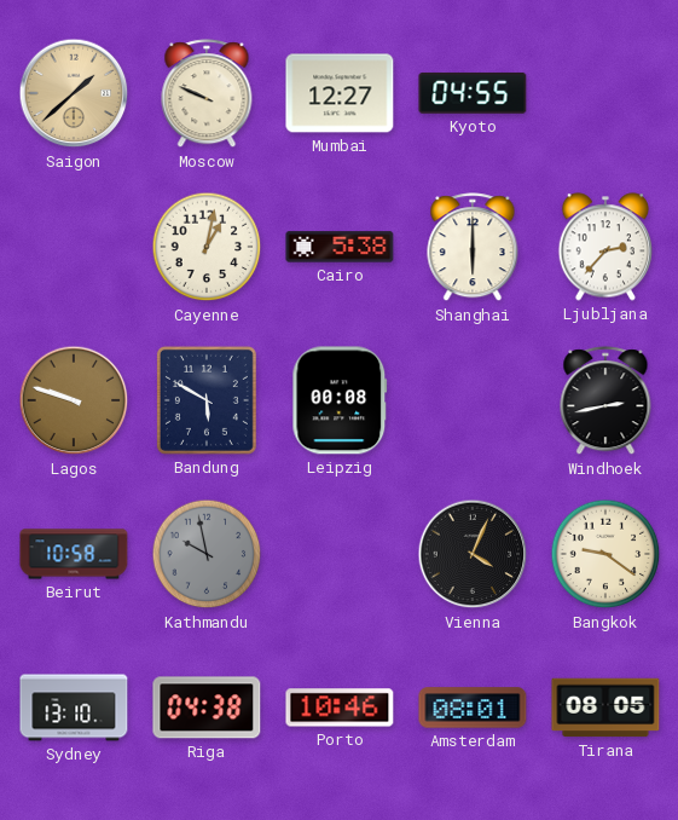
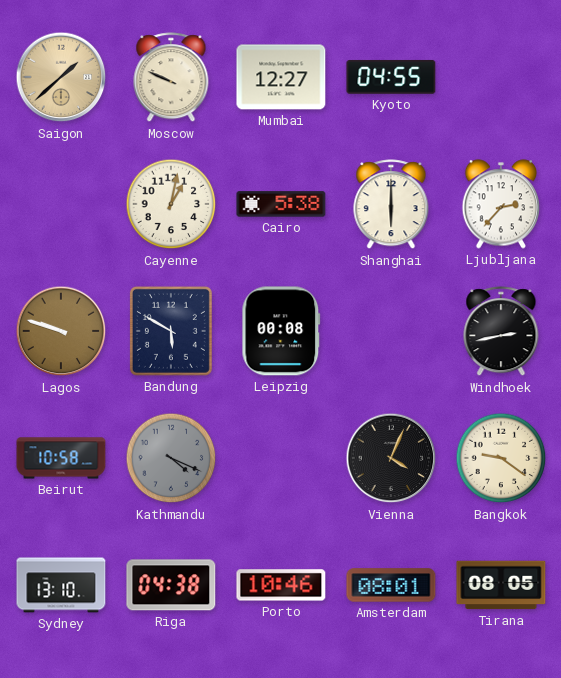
Kathmandu: 9:58 -> 4:19
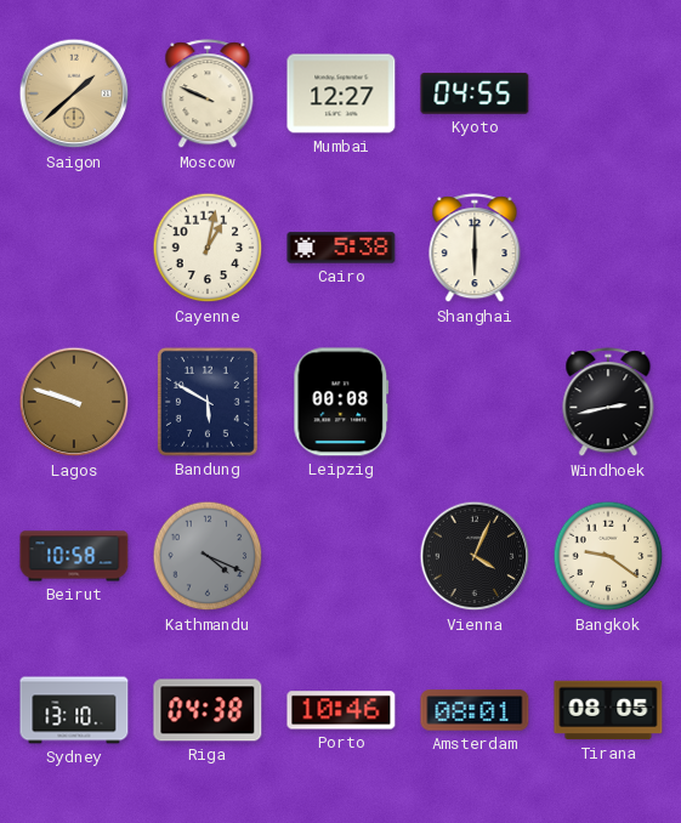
Ljubljana: 2:37 -> none
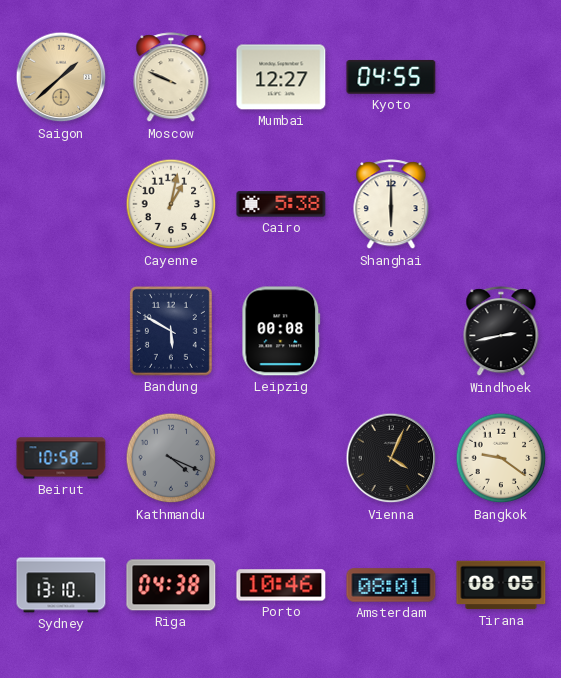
Lagos: 9:48 -> none
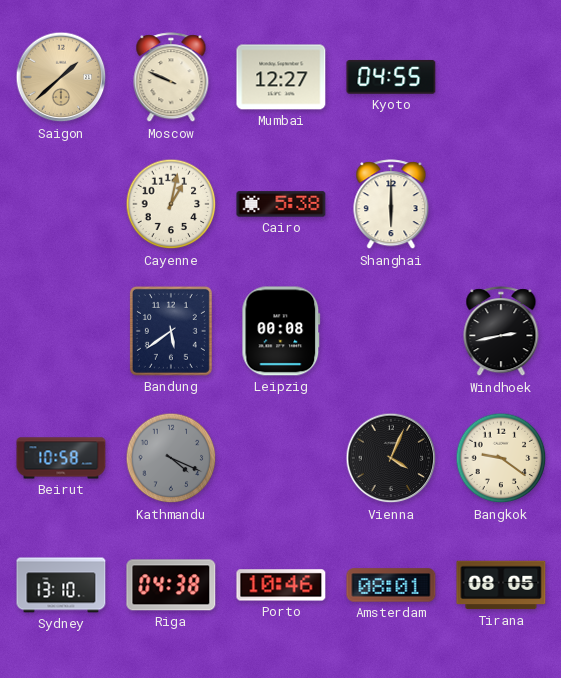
Bandung: 5:50 -> 5:39
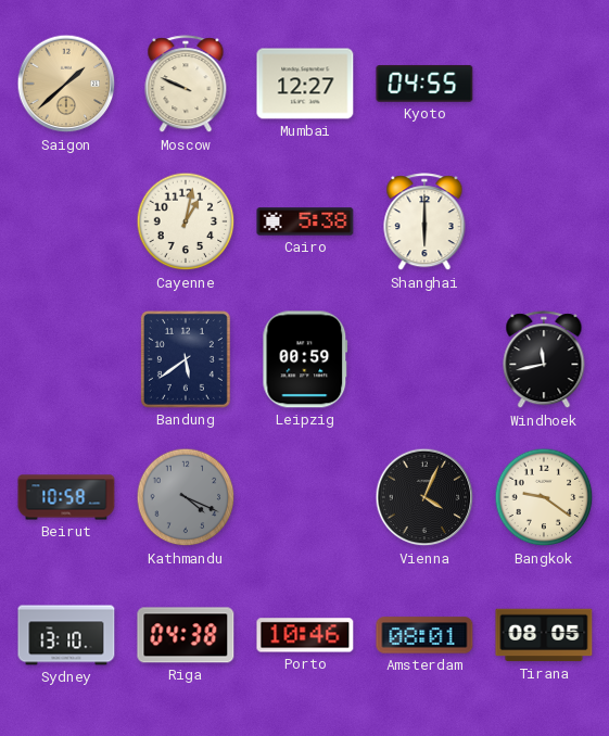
Leipzig: 00:08 -> 00:59
Windhoek: 2:43 -> 11:43
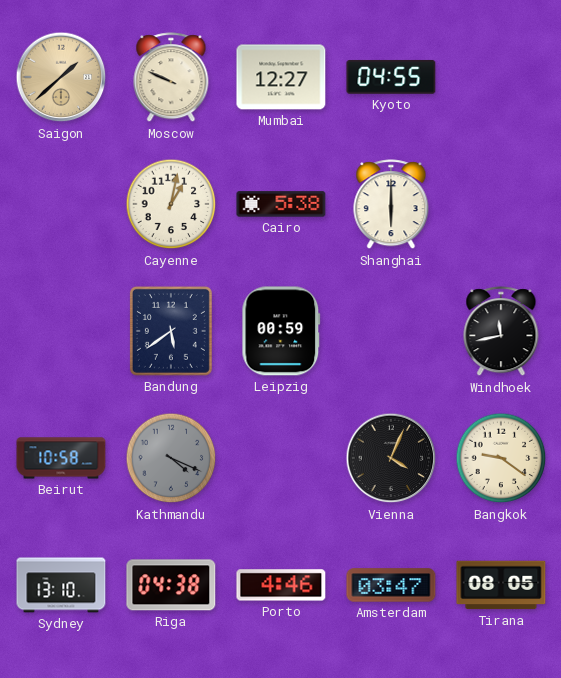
Porto: 10:46 -> 4:46
Amsterdam: 08:01 -> 03:47
